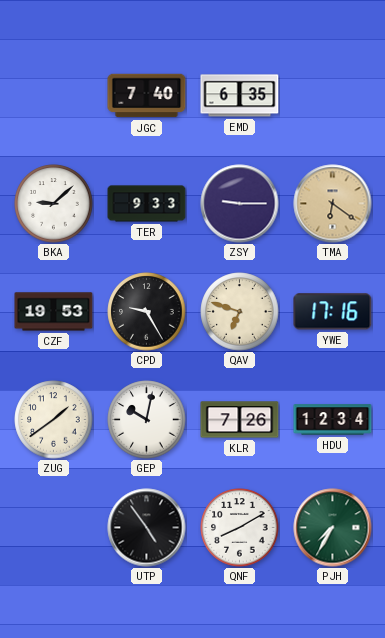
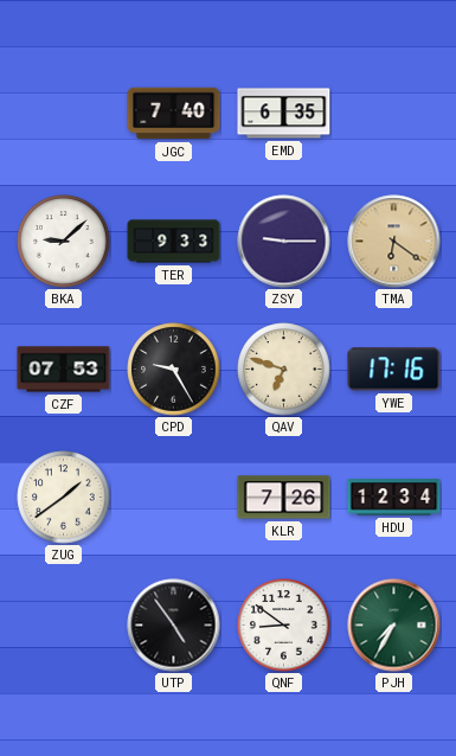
CZF: 19:53 -> 07:53
GEP: 10:02 -> none
QNF: 8:10 -> 8:51
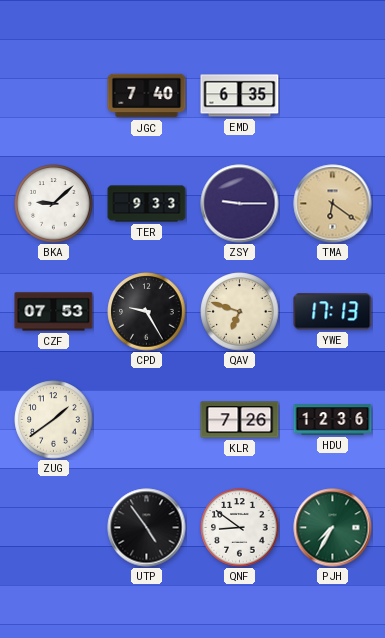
YWE: 17:16 -> 17:13
HDU: 12:34 -> 12:36
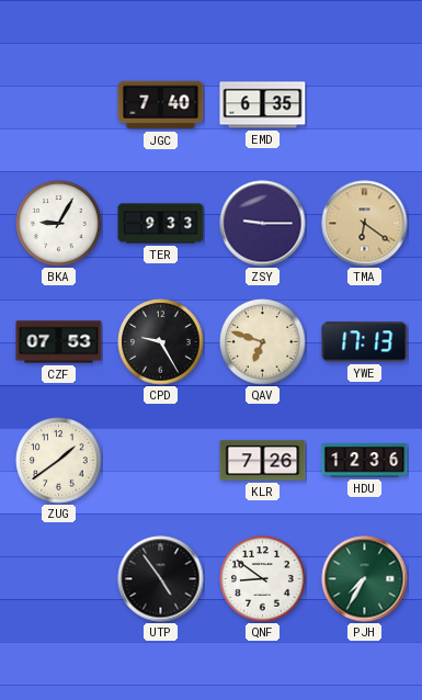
BKA: 9:08 -> 9:05
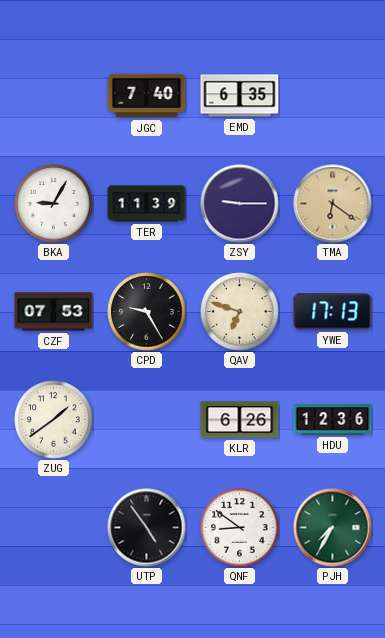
TER: 9:33 -> 11:39
KLR: 7:26 -> 6:26
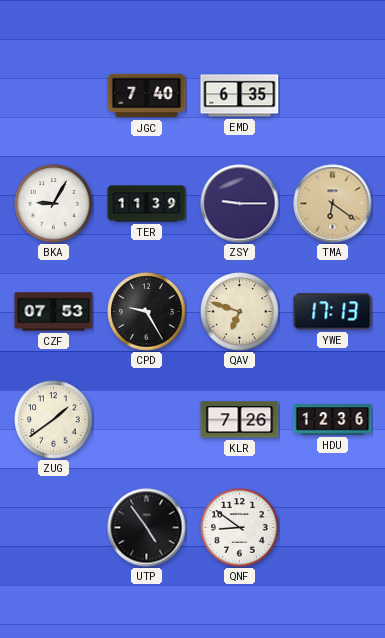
KLR: 6:26 -> 7:26
PJH: 7:35 -> none
